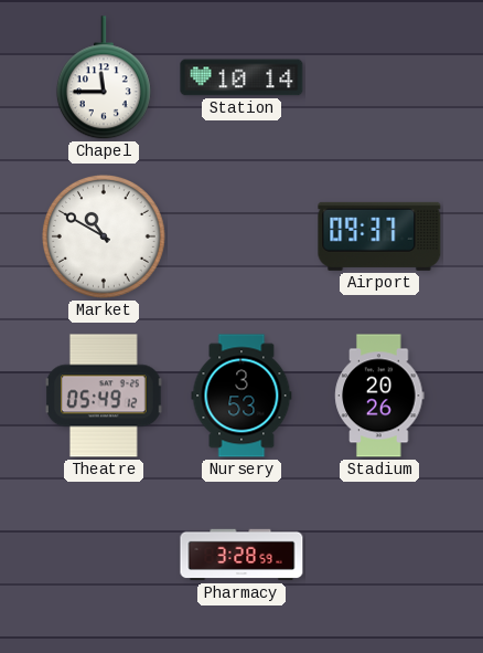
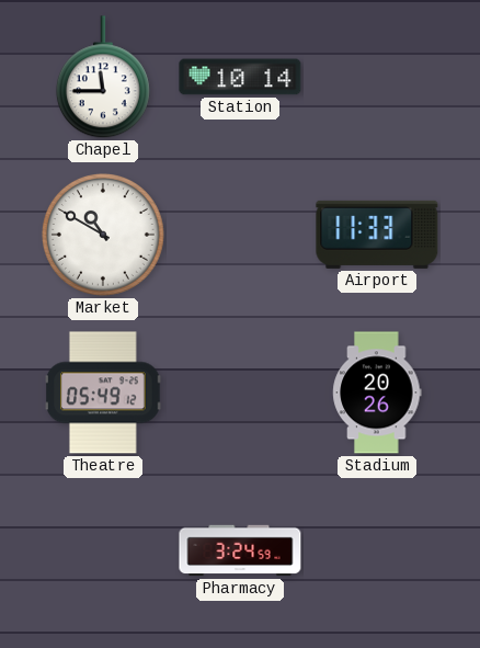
Airport: 09:37 -> 11:33
Nursery: 3:53 -> none
Pharmacy: 3:28 -> 3:24
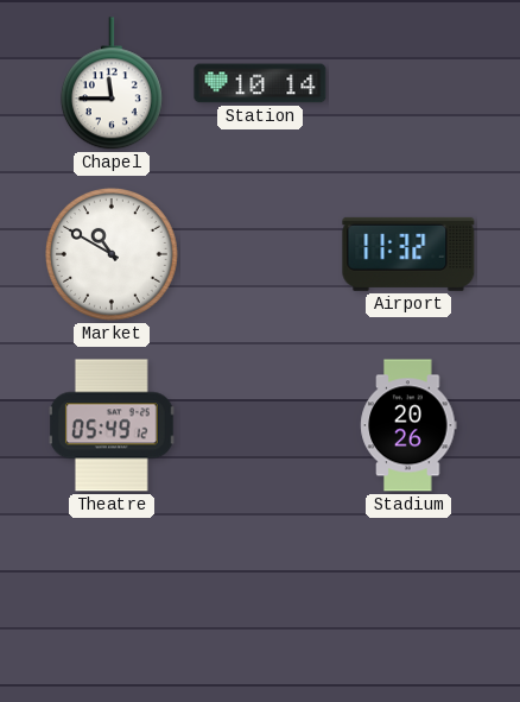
Airport: 11:33 -> 11:32
Pharmacy: 3:24 -> none
